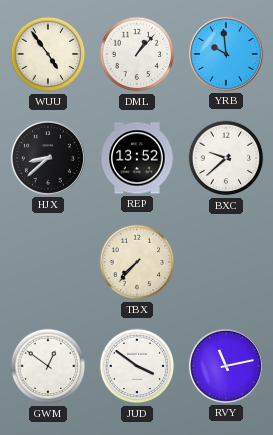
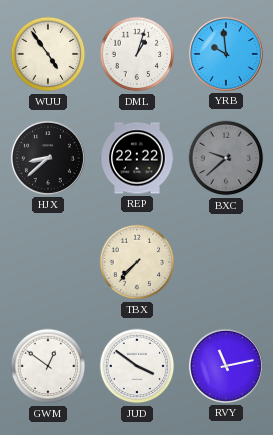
DML: 1:07 -> 1:03
REP: 13:52 -> 22:22
BXC dial: white -> grey
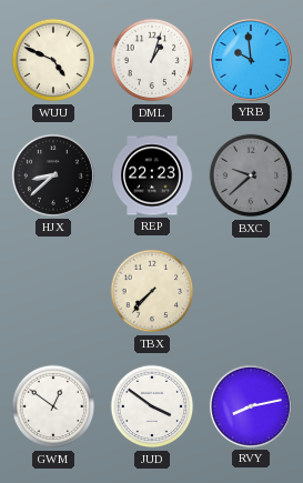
WUU: 4:54 -> 4:49
REP: 22:22 -> 22:23
RVY: 11:13 -> 8:13
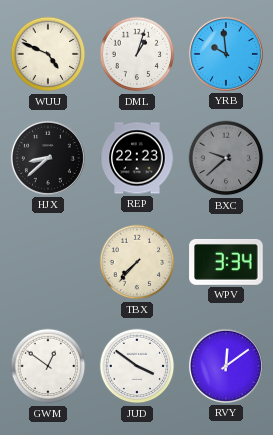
WPV: none -> 3:34
RVY: 8:13 -> 12:09
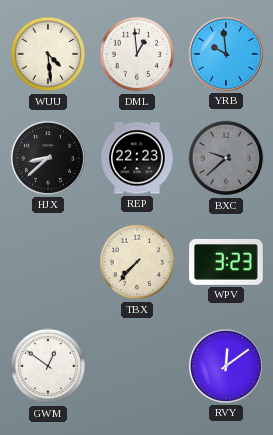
WUU: 4:49 -> 4:29
DML: 1:03 -> 12:59
WPV: 3:34 -> 3:23
JUD: 3:51 -> none
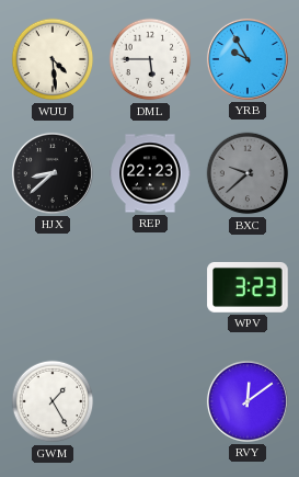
DML: 12:59 -> 5:45
YRB: 9:59 -> 9:55
TBX: 7:37 -> none
GWM: 12:51 -> 1:25
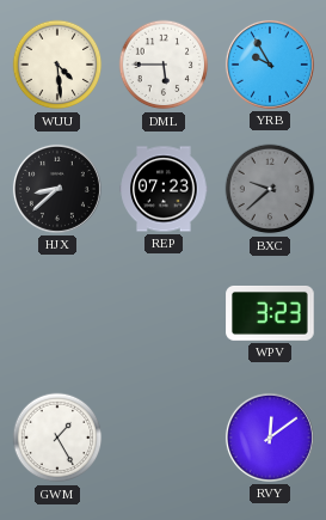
REP: 22:23 -> 07:23
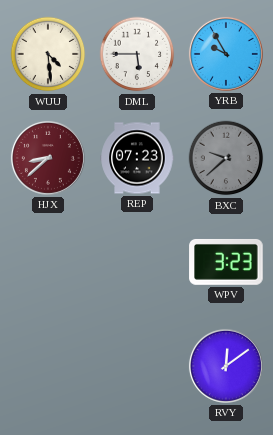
HJX dial: black -> burgundy
GWM: 1:25 -> none
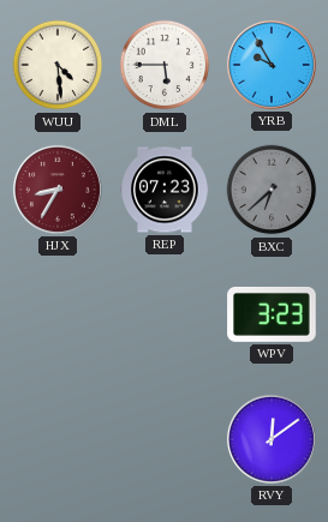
HJX: 8:38 -> 8:35
BXC: 9:38 -> 6:38
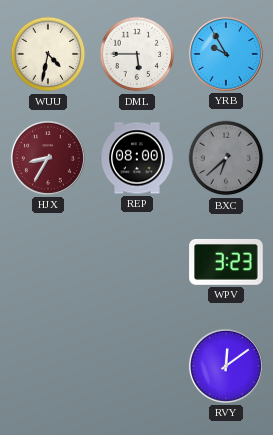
WUU: 4:29 -> 4:32
REP: 07:23 -> 08:00
